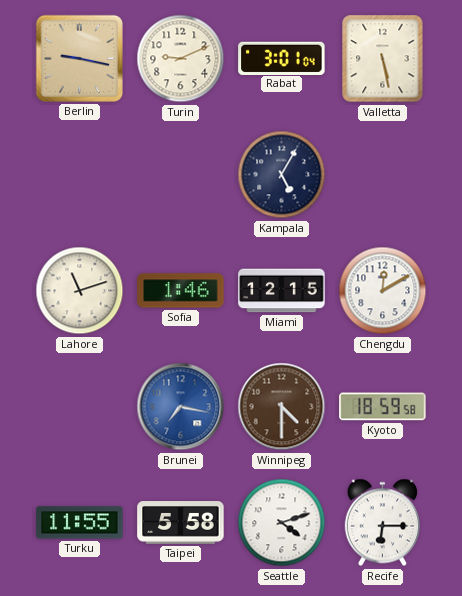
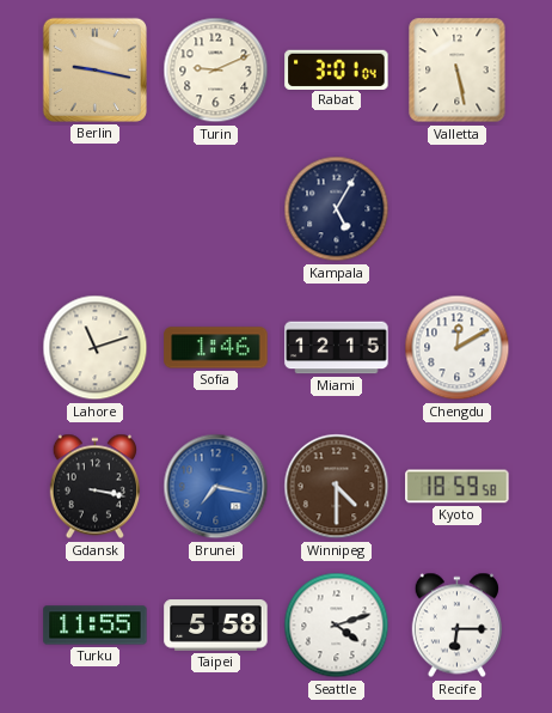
Gdansk: none -> 3:17
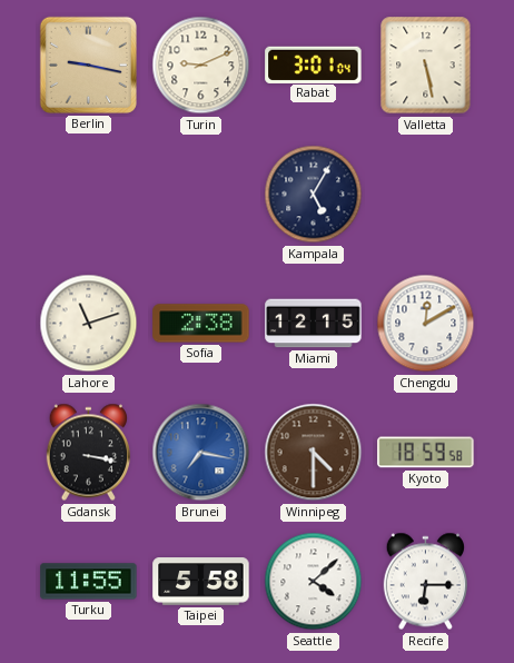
Sofia: 1:46 -> 2:38
Seattle: 4:12 -> 4:08
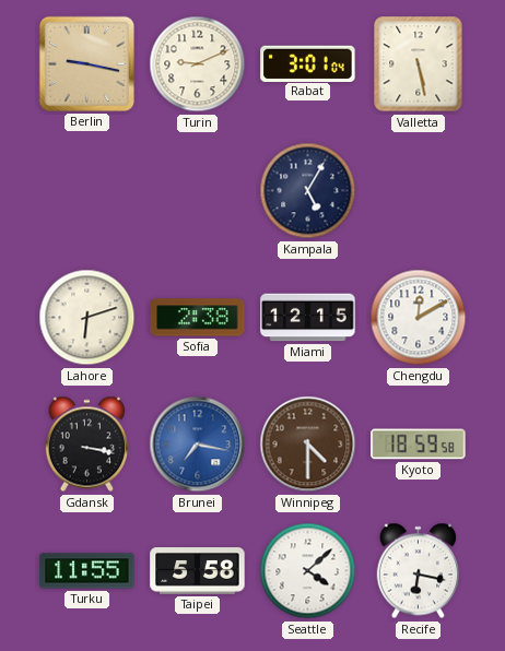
Lahore: 11:12 -> 6:12
Recife: 6:15 -> 6:17
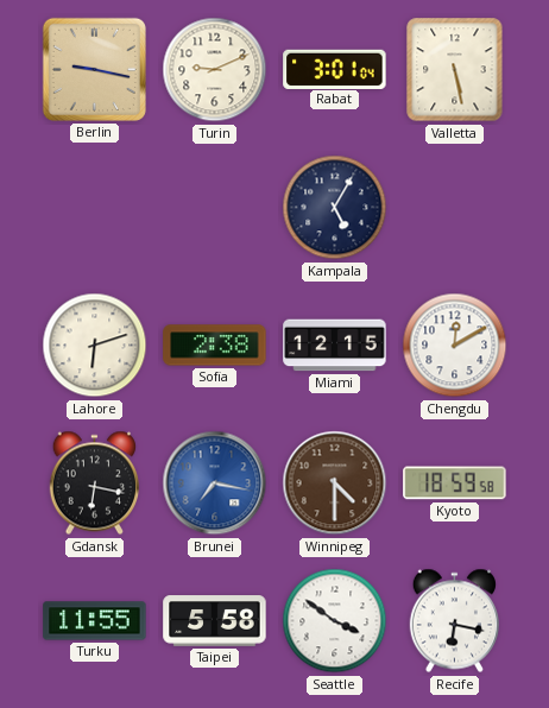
Gdansk: 3:17 -> 6:17
Seattle: 4:08 -> 3:51
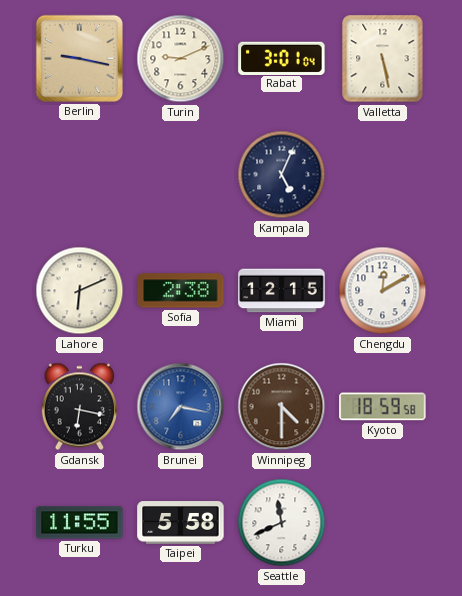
Kampala: 5:05 -> 5:04
Lahore: 6:12 -> 6:11
Seattle: 3:51 -> 11:41
Recife: 6:17 -> none
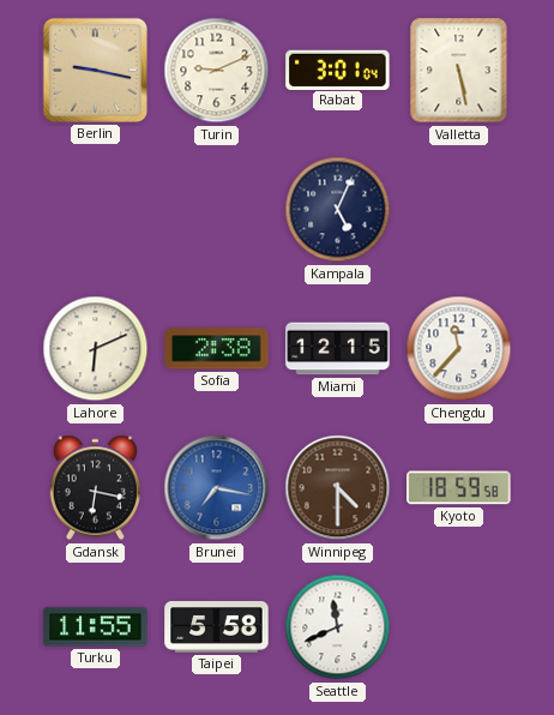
Chengdu: 12:10 -> 11:37
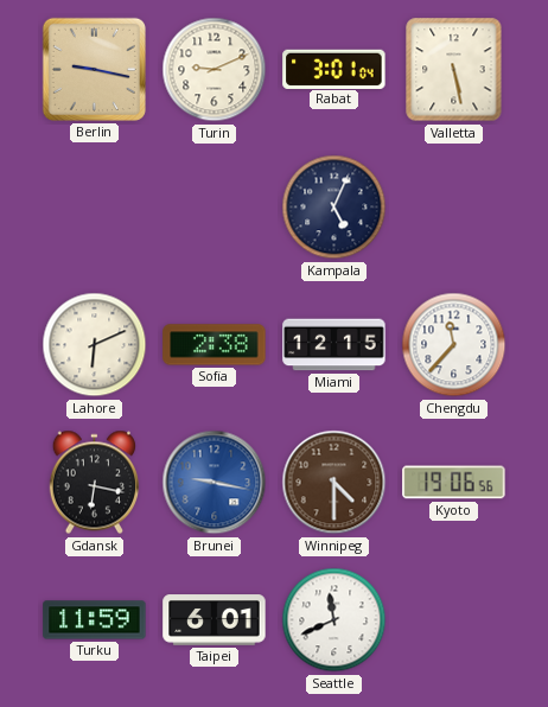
Brunei: 7:17 -> 9:17
Kyoto: 18:59 -> 19:06
Turku: 11:55 -> 11:59
Taipei: 5:58 -> 6:01
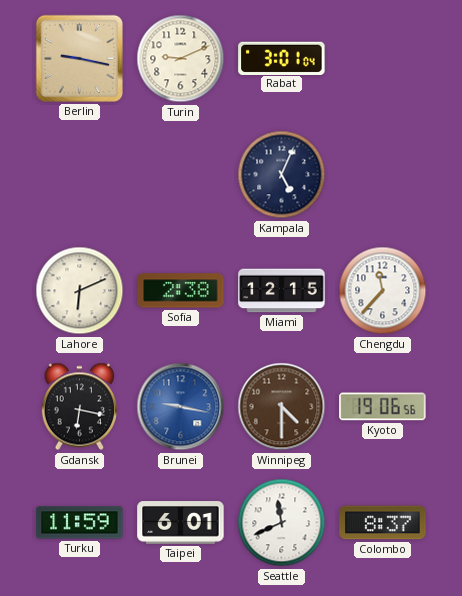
Valletta: 5:28 -> none
Colombo: none -> 8:37
